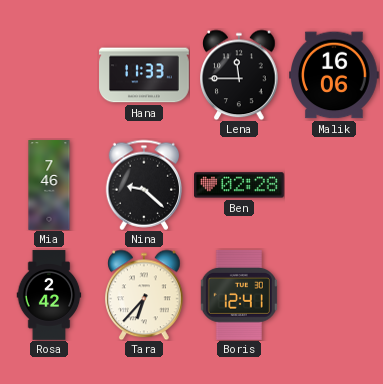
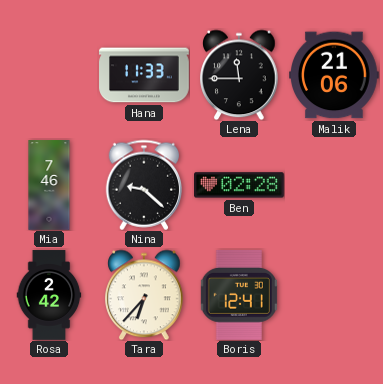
Malik: 16:06 -> 21:06
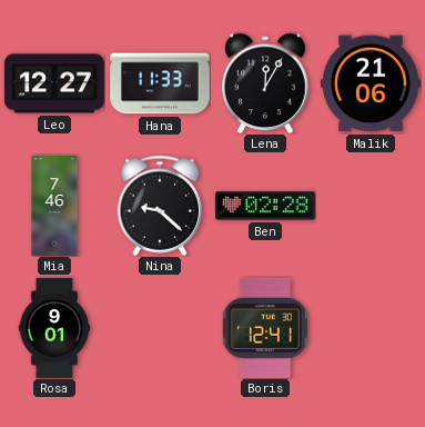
Leo: none -> 12:27
Lena: 11:45 -> 12:05
Rosa: 2:42 -> 9:01
Tara: 6:37 -> none
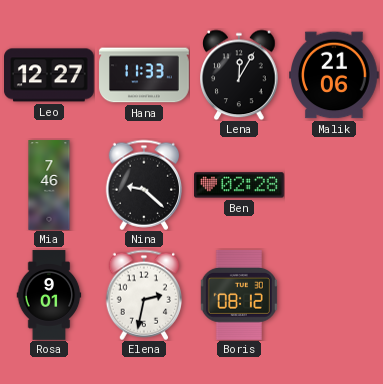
Elena: none -> 2:32
Boris: 12:41 -> 08:12
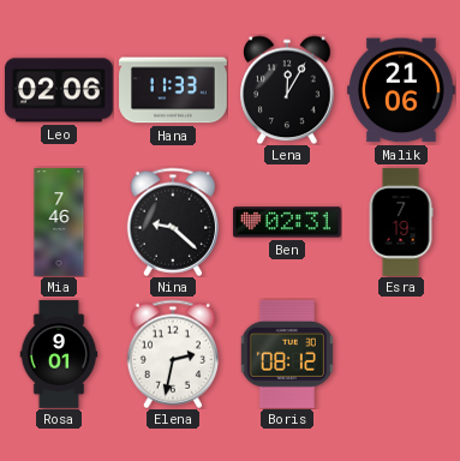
Leo: 12:27 -> 02:06
Ben: 02:28 -> 02:31
Esra: none -> 7:19
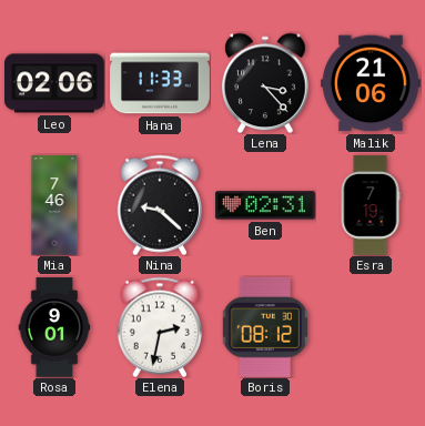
Lena: 12:05 -> 3:23
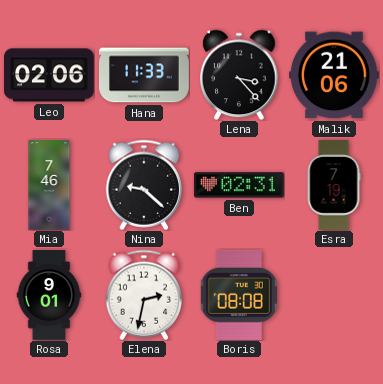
Boris: 08:12 -> 08:08
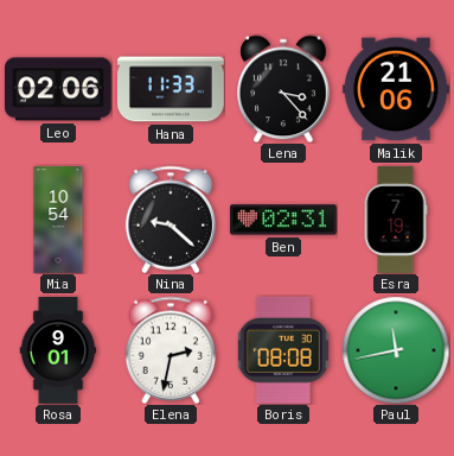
Mia: 7:46 -> 10:54
Paul: none -> 11:43
